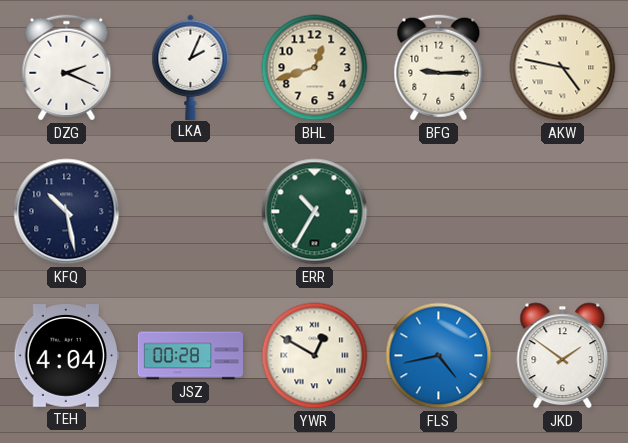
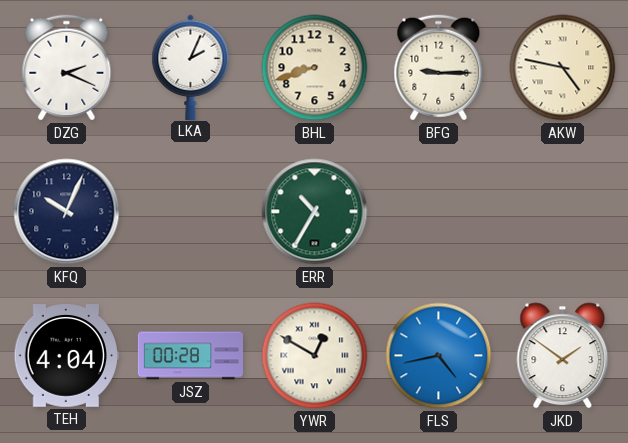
BHL: 12:42 -> 8:42
KFQ: 10:28 -> 10:04
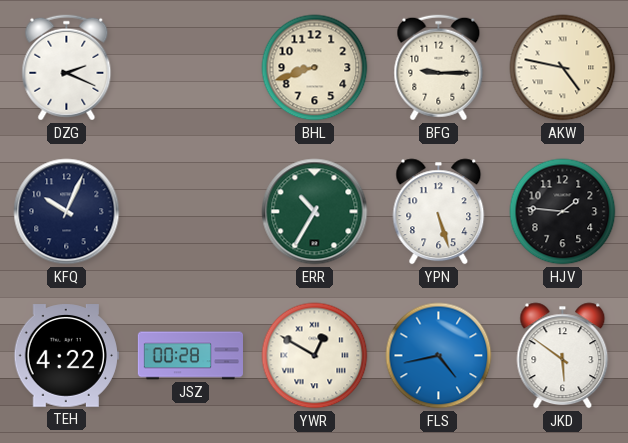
LKA: 2:04 -> none
YPN: none -> 5:27
HJV: none -> 1:46
TEH: 4:04 -> 4:22
JKD: 1:51 -> 5:51
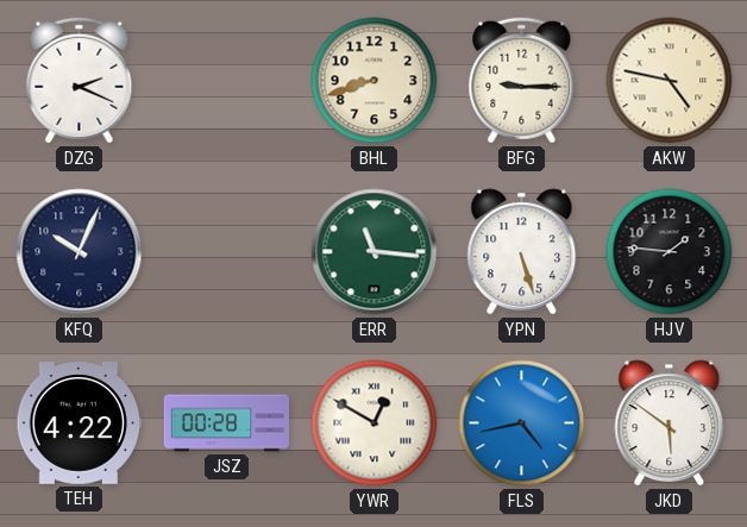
ERR: 10:35 -> 11:16
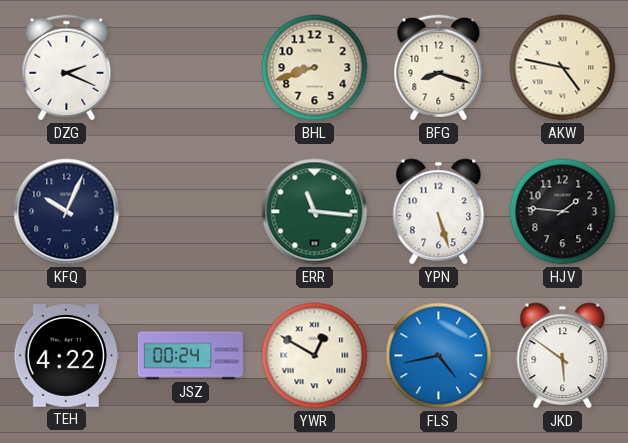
BFG: 9:15 -> 8:18
JSZ: 00:28 -> 00:24
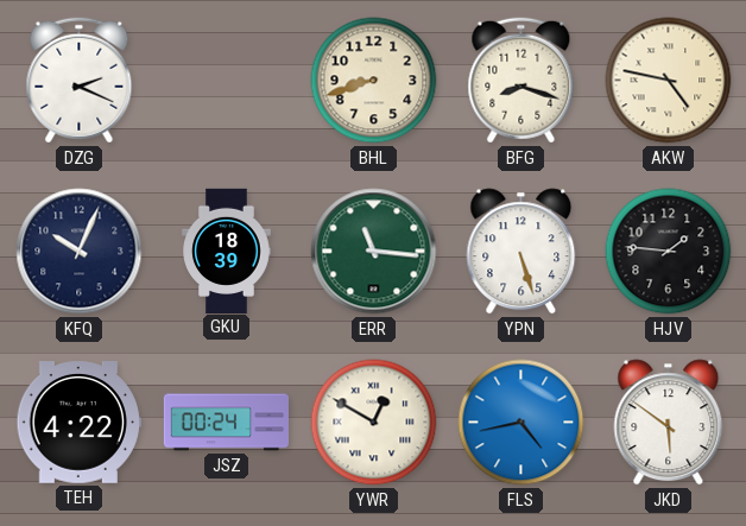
GKU: none -> 18:39
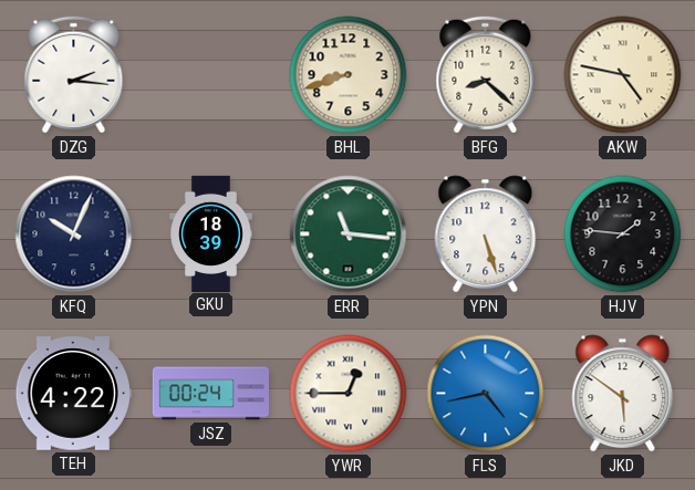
DZG: 2:19 -> 2:16
BFG: 8:18 -> 8:22
YWR: 12:50 -> 12:45
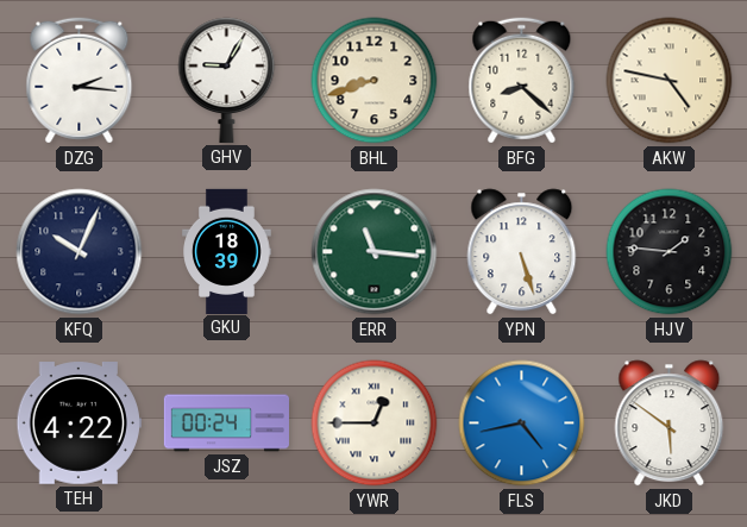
GHV: none -> 9:05
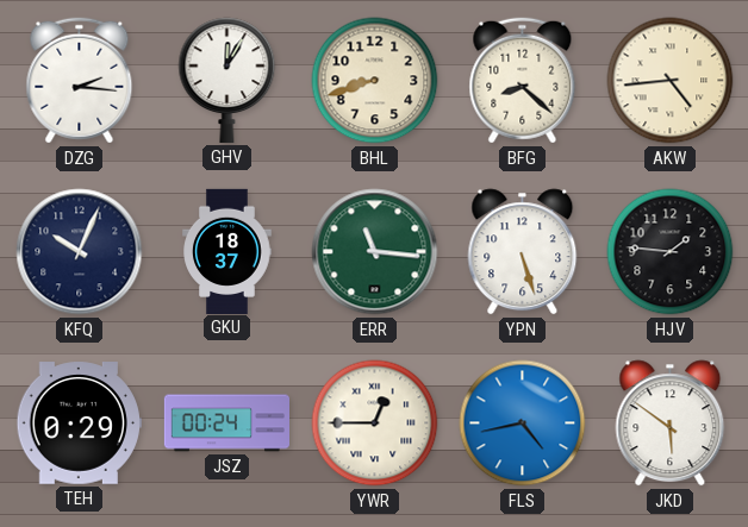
GHV: 9:05 -> 12:05
AKW: 4:47 -> 4:44
GKU: 18:39 -> 18:37
TEH: 4:22 -> 0:29
